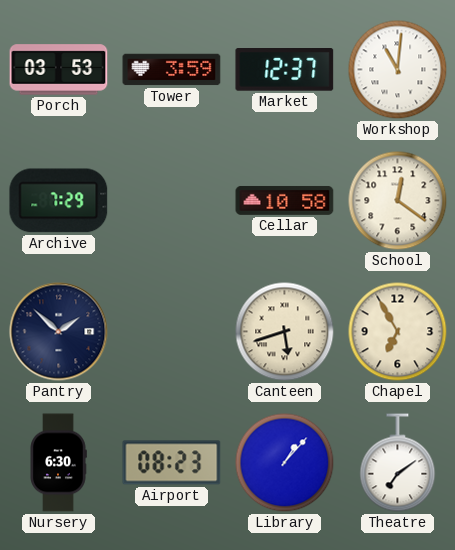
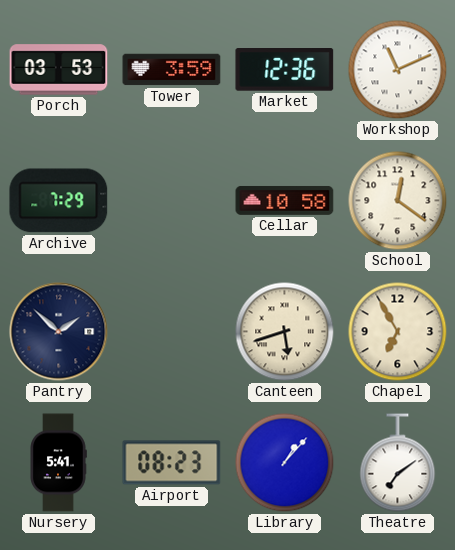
Market: 12:37 -> 12:36
Workshop: 11:01 -> 11:11
Nursery: 6:30 -> 5:41
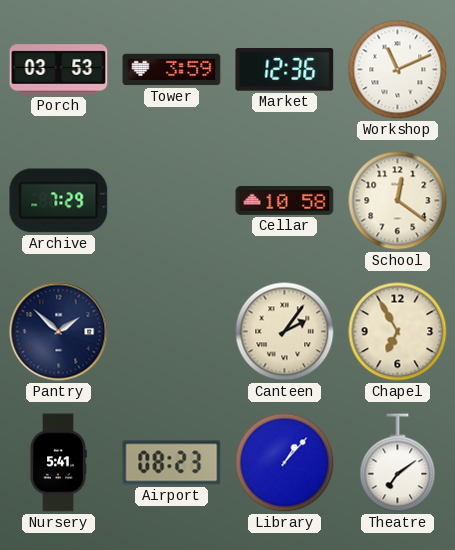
Canteen: 5:42 -> 2:06
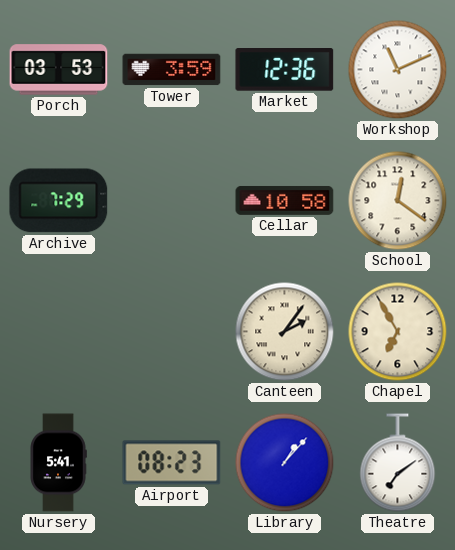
Pantry: 1:52 -> none
